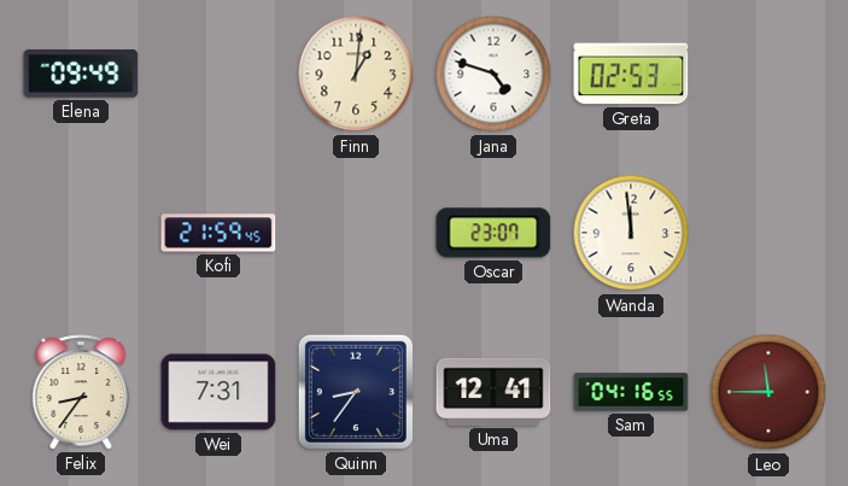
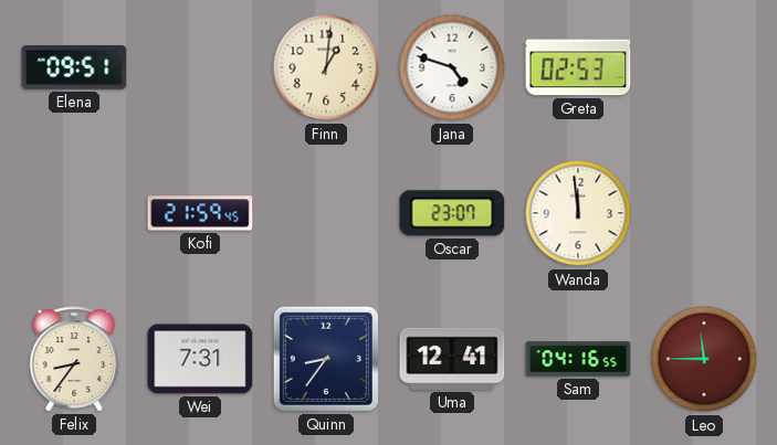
Elena: 09:49 -> 09:51
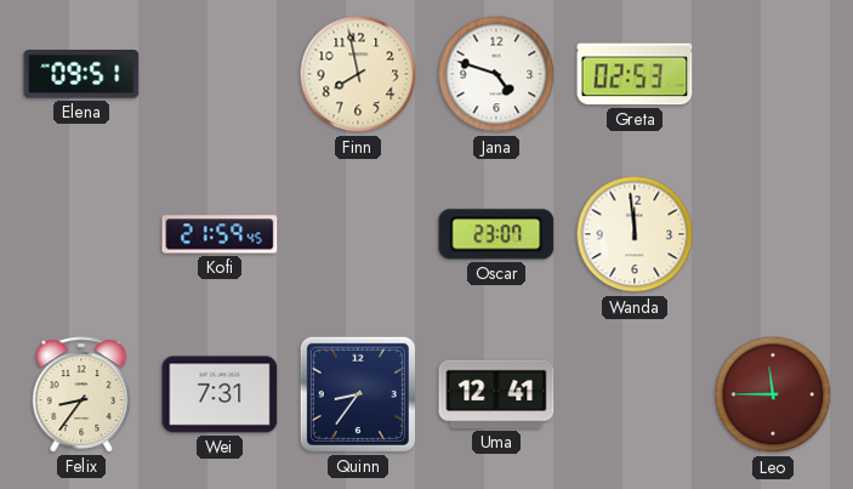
Finn: 1:01 -> 7:58
Sam: 04:16 -> none
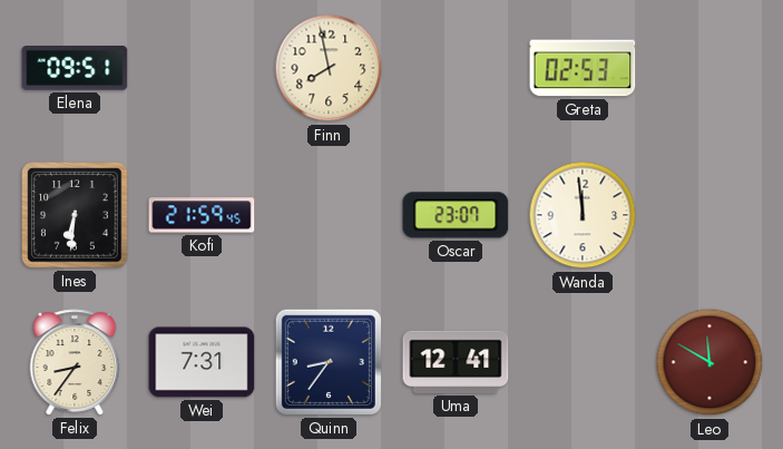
Jana: 4:48 -> none
Ines: none -> 6:31
Leo: 11:45 -> 11:50
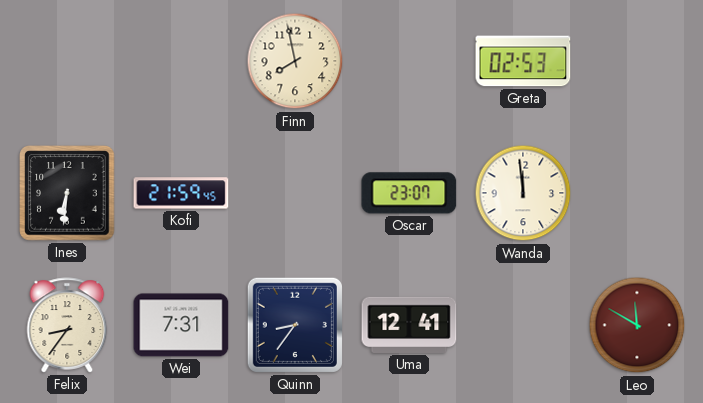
Elena: 09:51 -> none
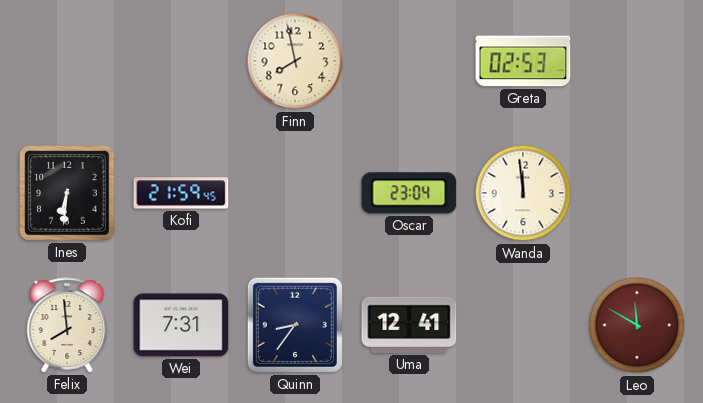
Oscar: 23:07 -> 23:04
Felix: 8:36 -> 7:59
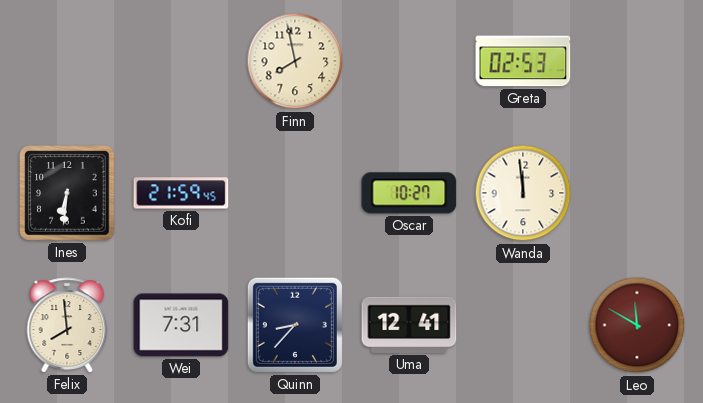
Oscar: 23:04 -> 10:27
Quinn: 8:36 -> 8:37
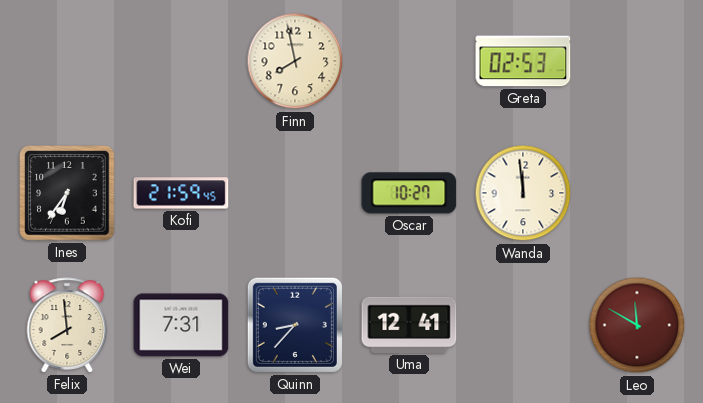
Ines: 6:31 -> 6:36
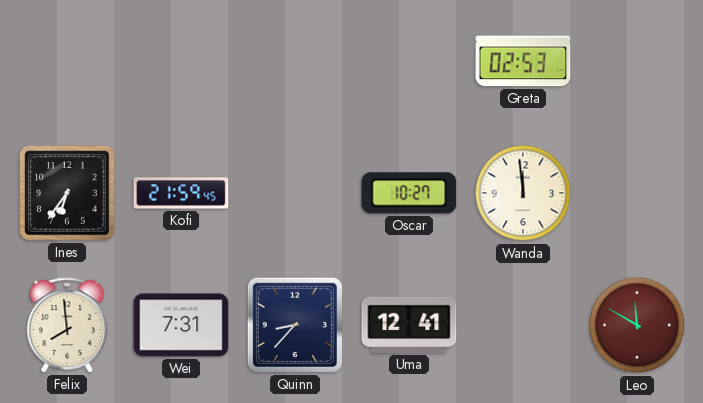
Finn: 7:58 -> none
